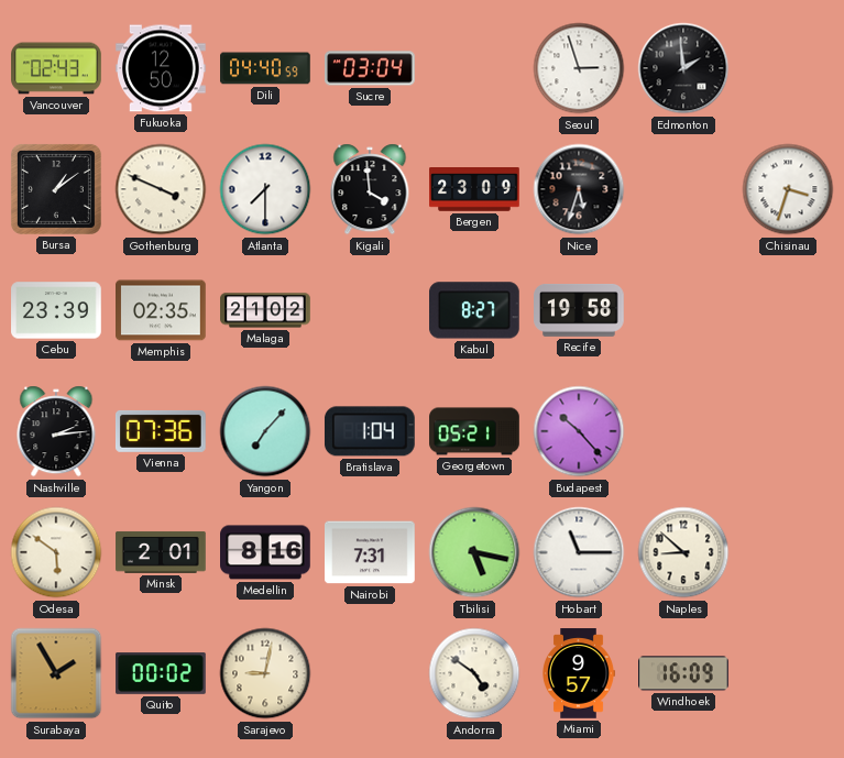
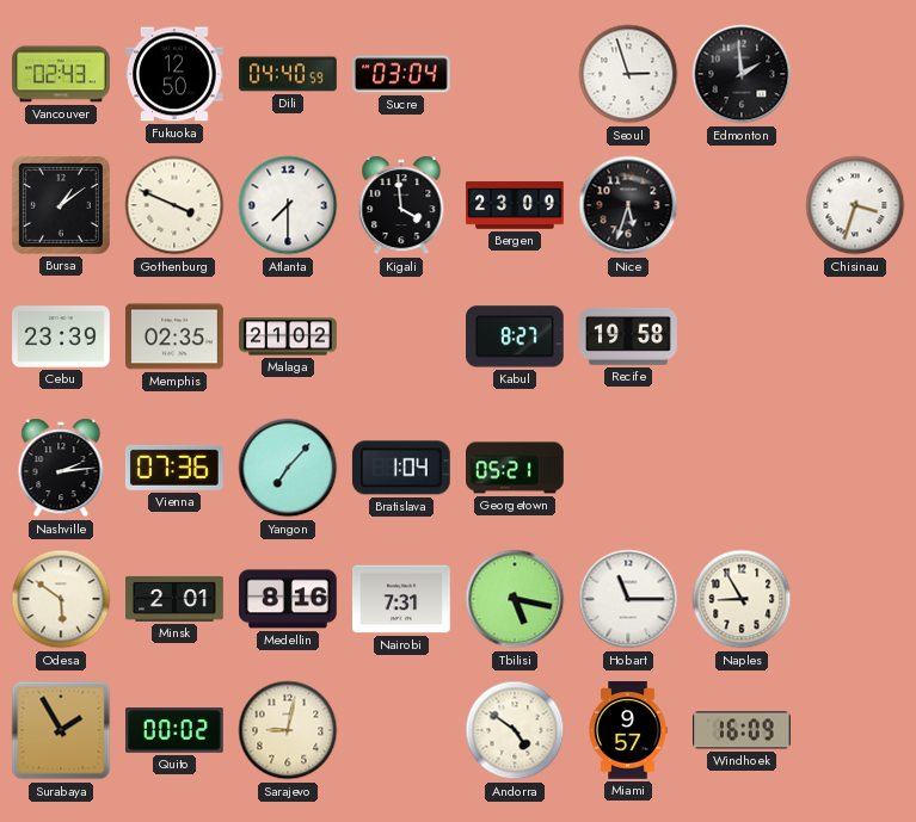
Budapest: 10:23 -> none
Naples: 8:52 -> 8:55
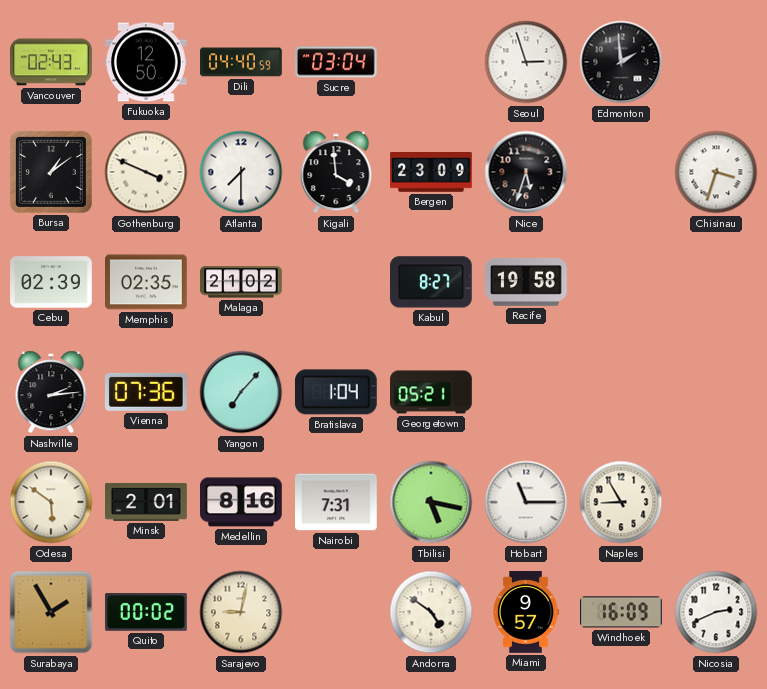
Cebu: 23:39 -> 02:39
Nicosia: none -> 2:41
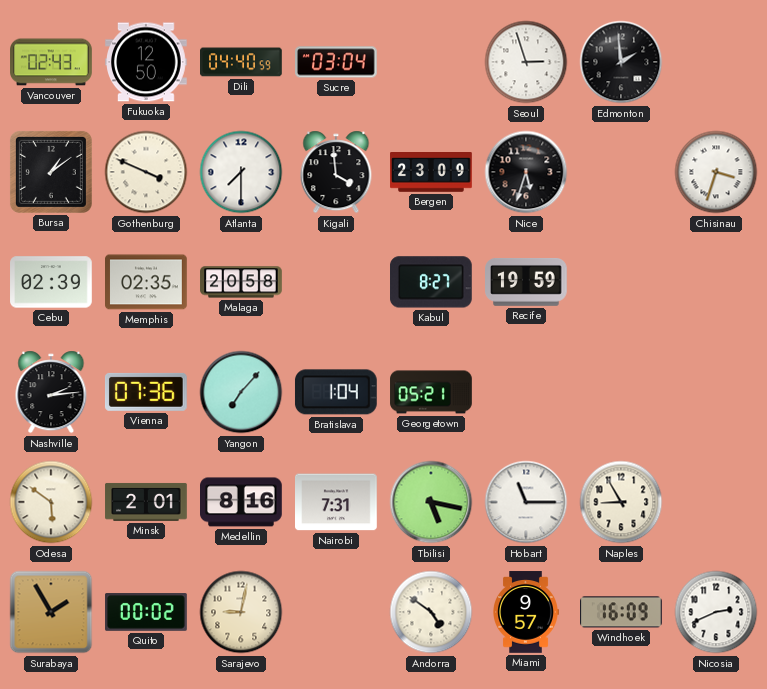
Malaga: 21:02 -> 20:58
Recife: 19:58 -> 19:59
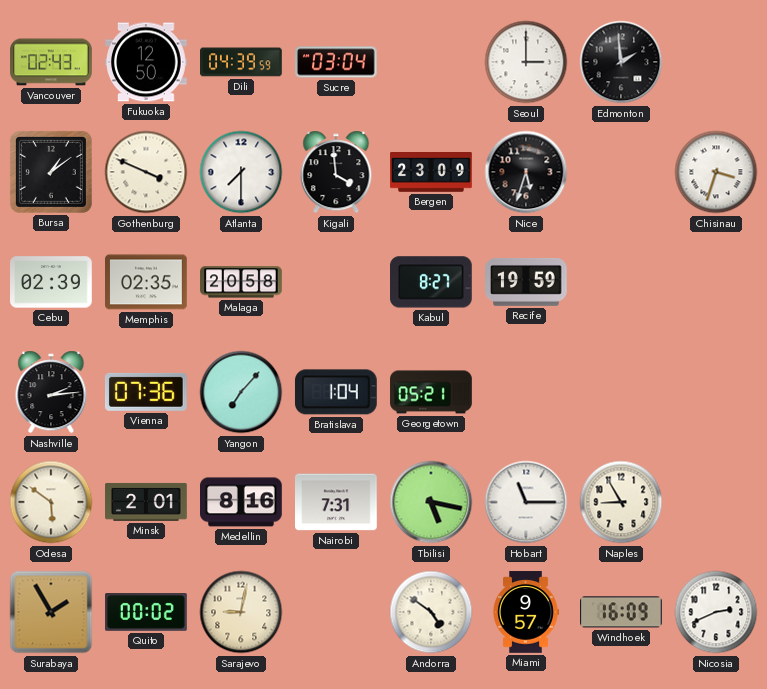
Dili: 04:40 -> 04:39
Seoul: 2:57 -> 3:00
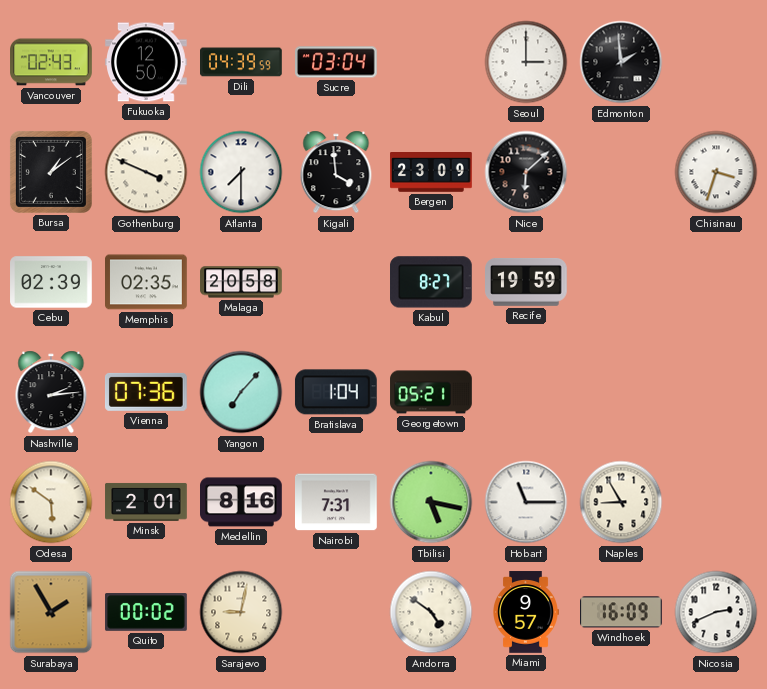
Nice: 5:33 -> 6:08
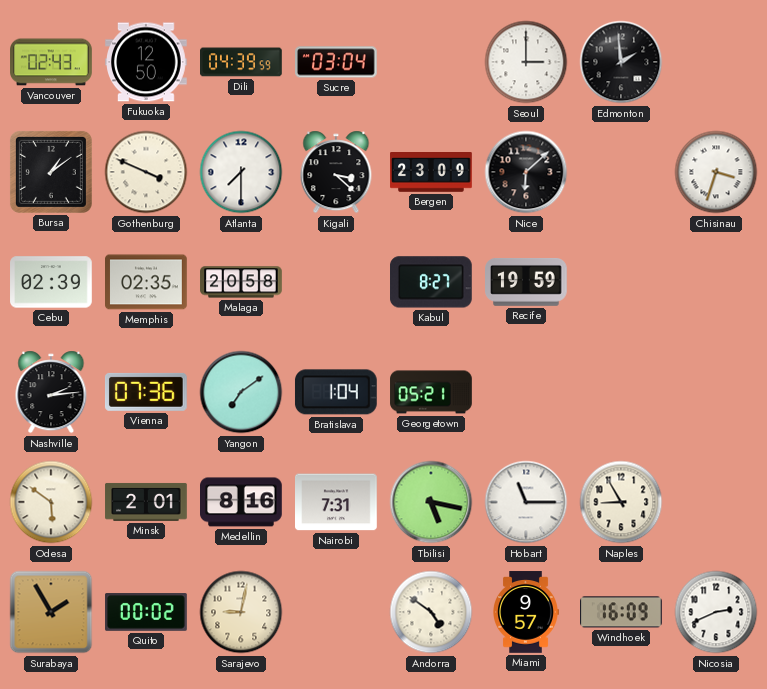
Kigali: 3:59 -> 3:22
Yangon: 7:07 -> 7:09
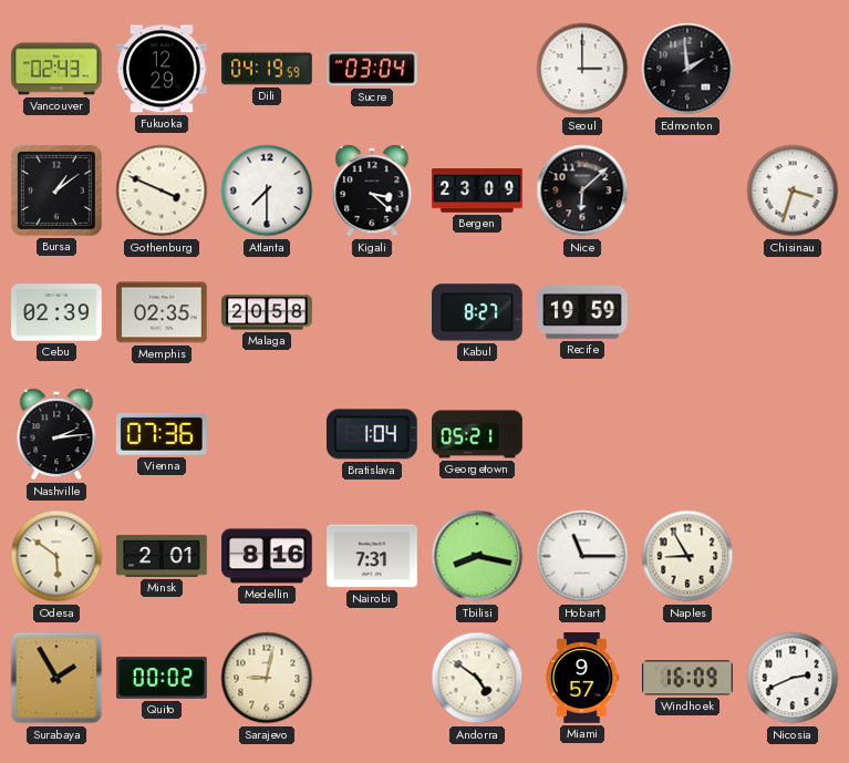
Fukuoka: 12:50 -> 12:29
Dili: 04:39 -> 04:19
Yangon: 7:09 -> none
Tbilisi: 5:17 -> 8:17
